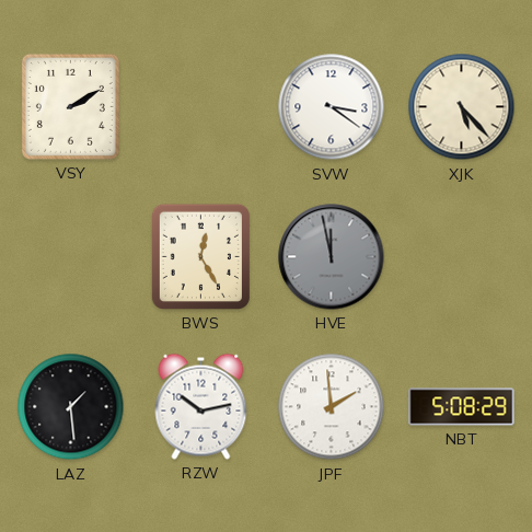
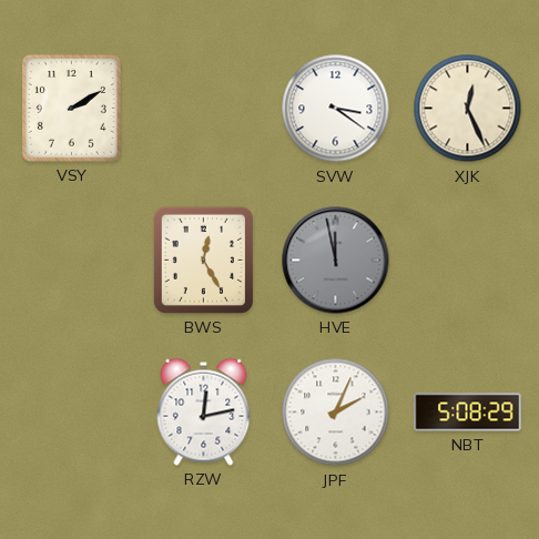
XJK: 5:23 -> 12:26
LAZ: 1:29 -> none
RZW: 10:13 -> 12:13
JPF: 1:59 -> 2:04
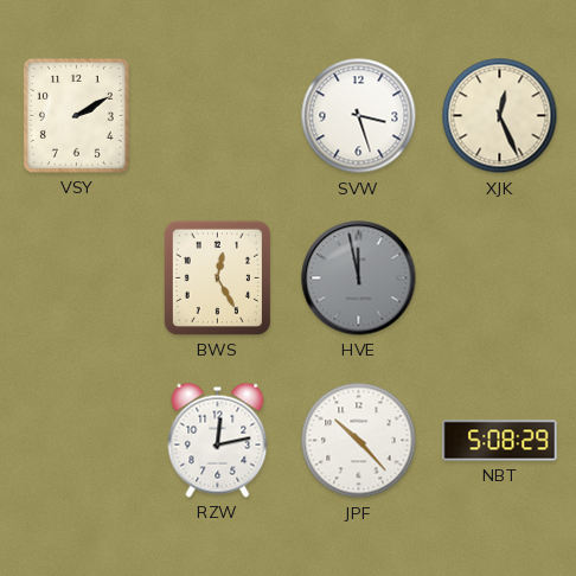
SVW: 3:21 -> 3:27
JPF: 2:04 -> 10:23
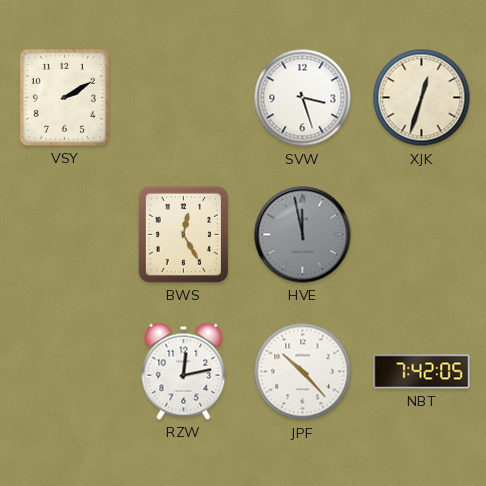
XJK: 12:26 -> 12:33
NBT: 5:08 -> 7:42
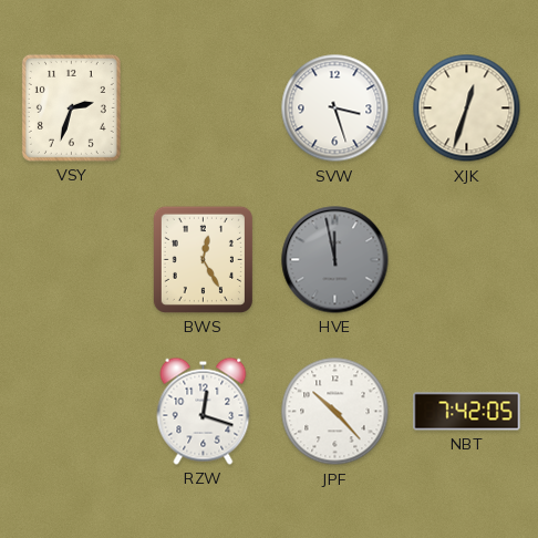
VSY: 2:10 -> 2:33
RZW: 12:13 -> 12:18
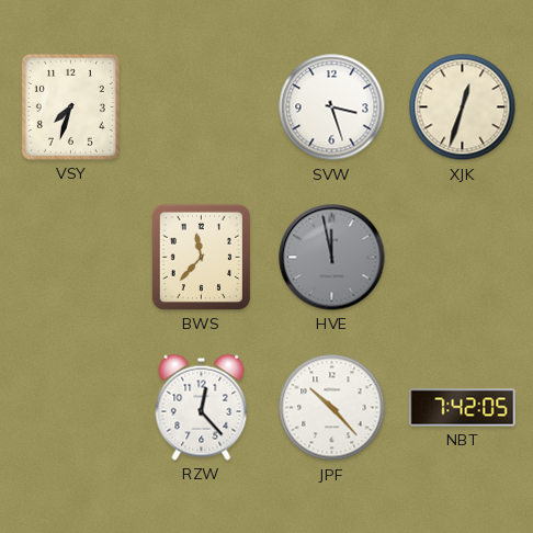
VSY: 2:33 -> 7:33
BWS: 12:25 -> 11:37
RZW: 12:18 -> 12:23
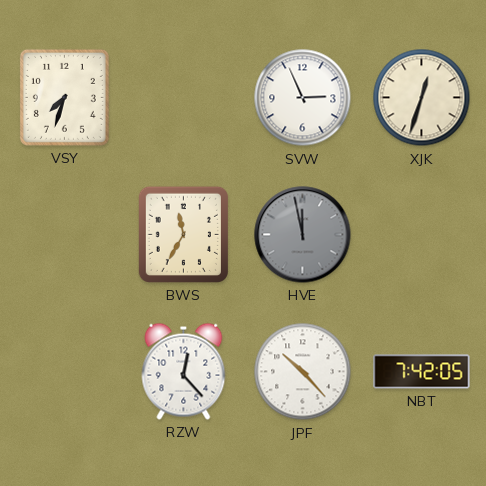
SVW: 3:27 -> 2:56
BWS: 11:37 -> 11:35
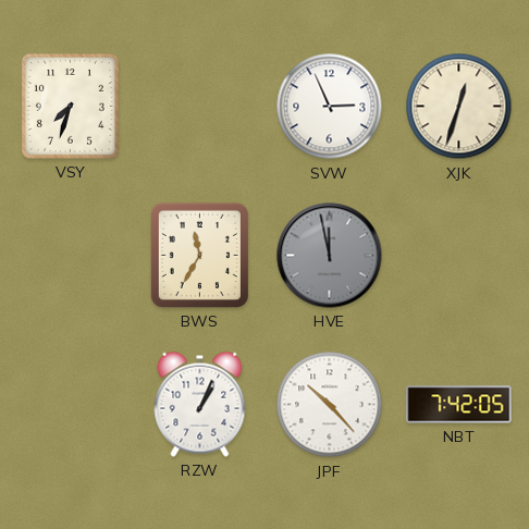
RZW: 12:23 -> 1:04
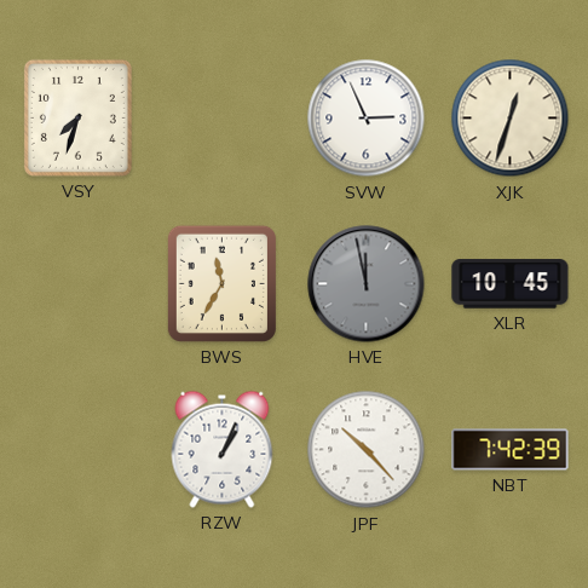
XLR: none -> 10:45
NBT: 7:42:05 -> 7:42:39
